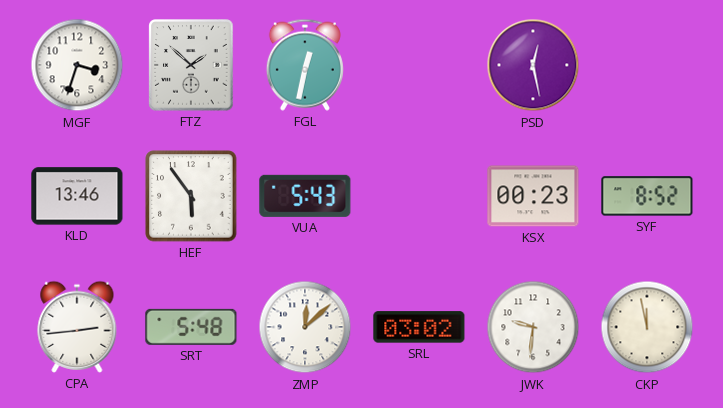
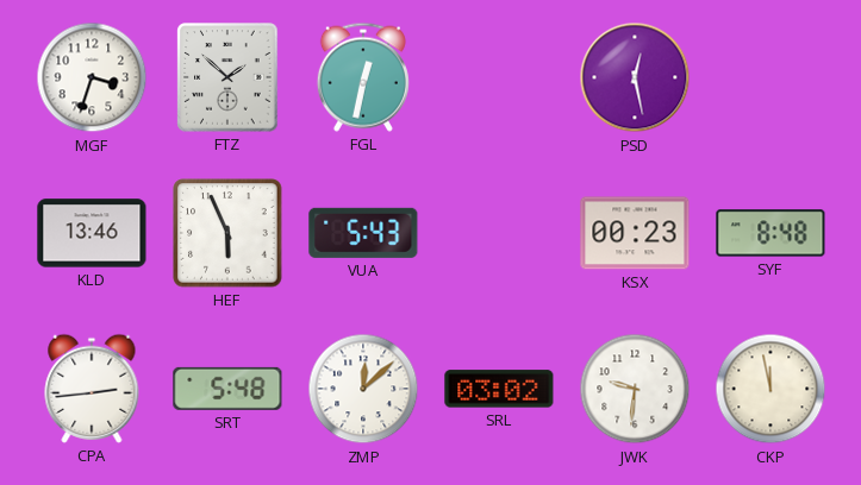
HEF: 5:54 -> 5:56
SYF: 8:52 -> 8:48
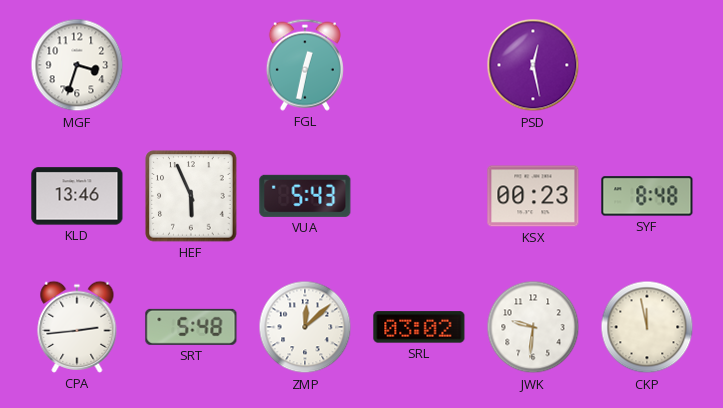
FTZ: 1:52 -> none
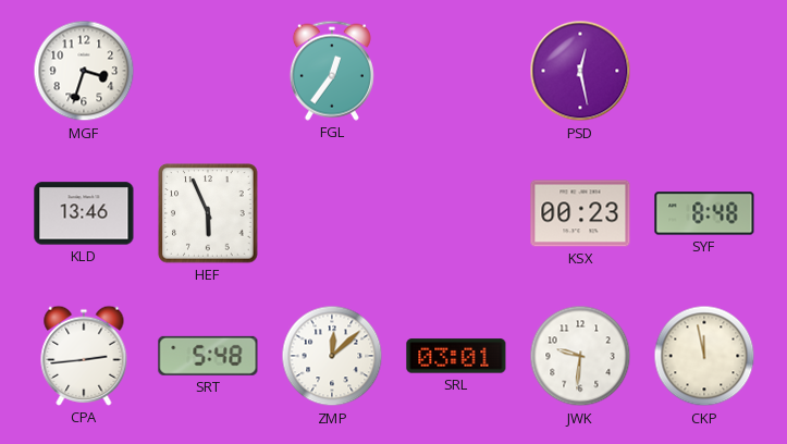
FGL: 12:32 -> 12:36
VUA: 5:43 -> none
SRL: 03:02 -> 03:01
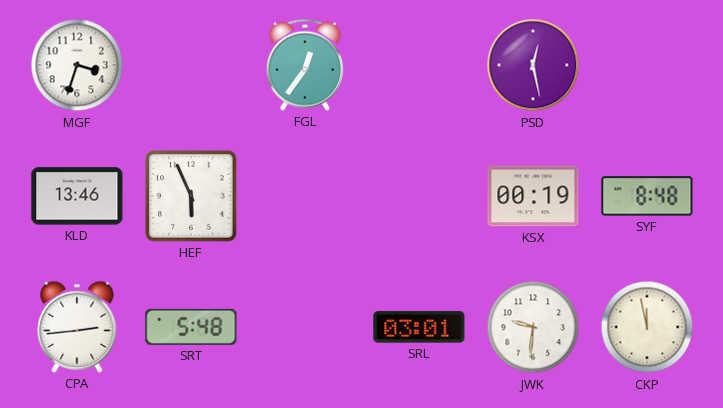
KSX: 00:23 -> 00:19
ZMP: 12:08 -> none
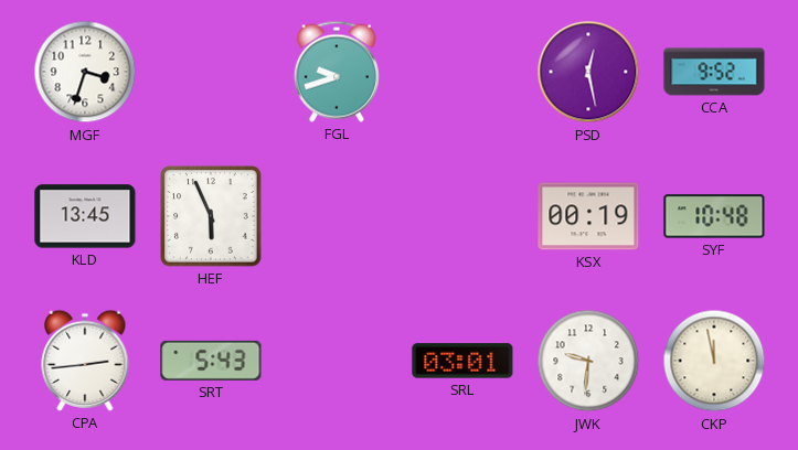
FGL: 12:36 -> 9:42
CCA: none -> 9:52
KLD: 13:46 -> 13:45
SYF: 8:48 -> 10:48
SRT: 5:48 -> 5:43
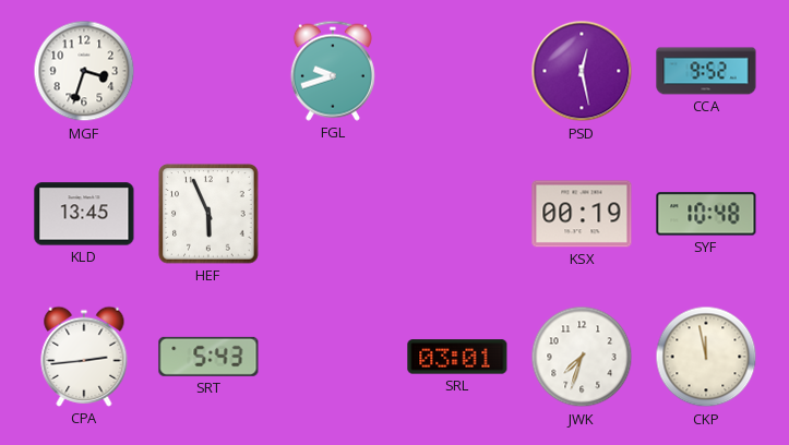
JWK: 9:31 -> 7:33
